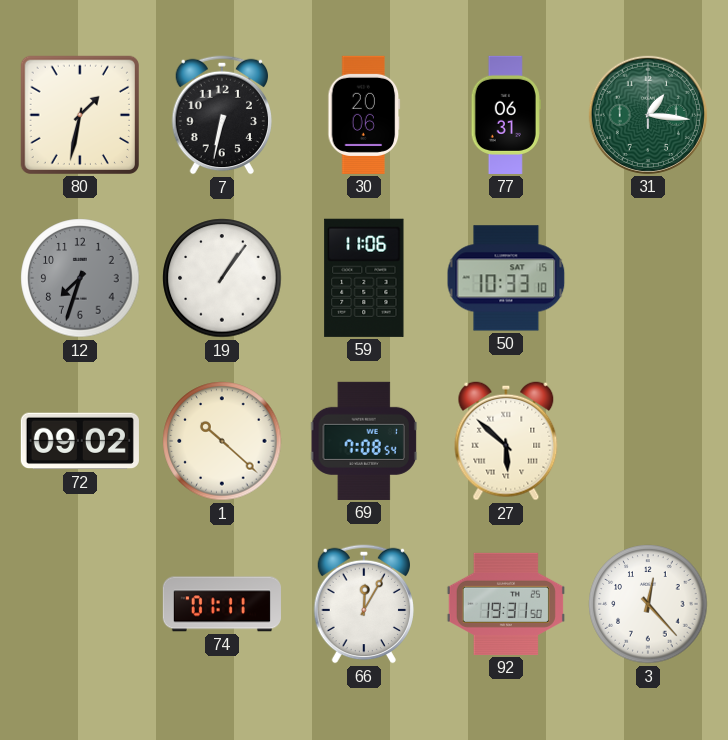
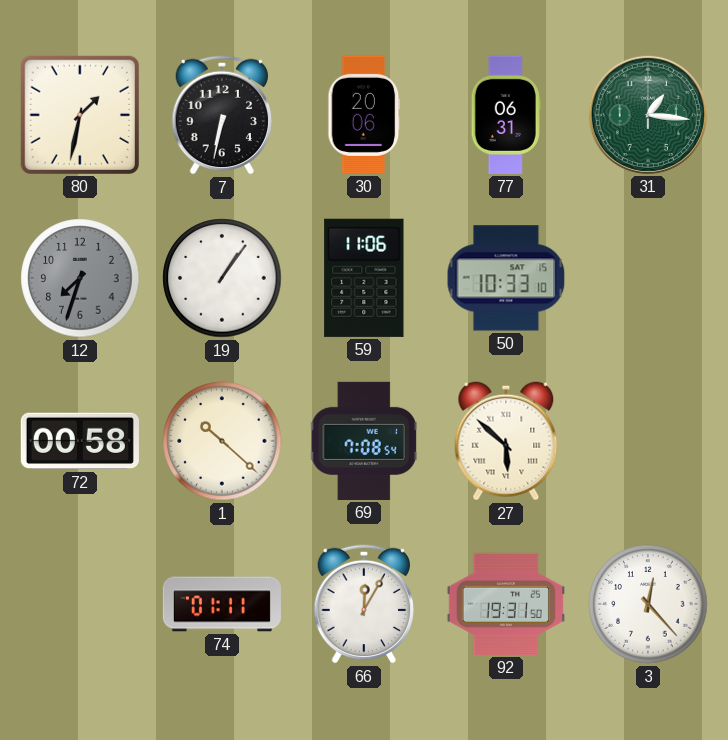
72: 09:02 -> 00:58
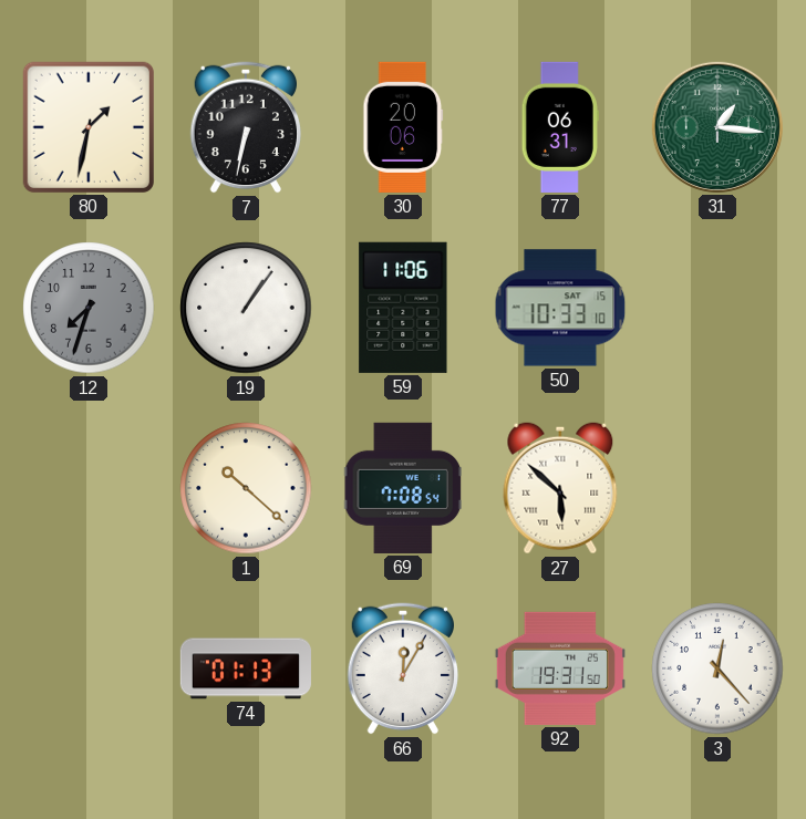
72: 00:58 -> none
74: 01:11 -> 01:13
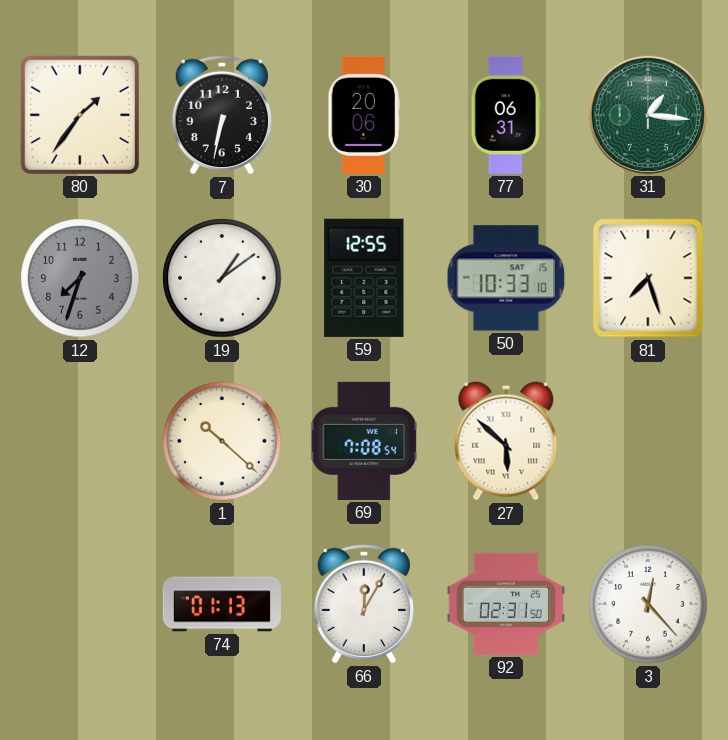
80: 1:32 -> 1:36
19: 1:06 -> 1:09
59: 11:06 -> 12:55
81: none -> 7:27
92: 19:31 -> 02:31
